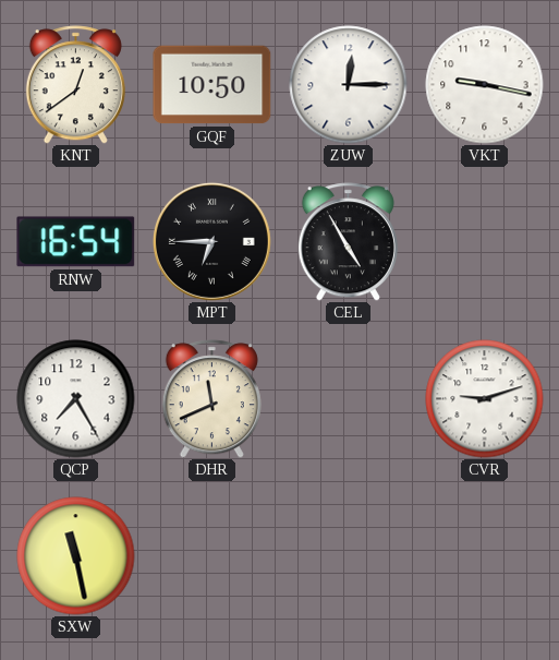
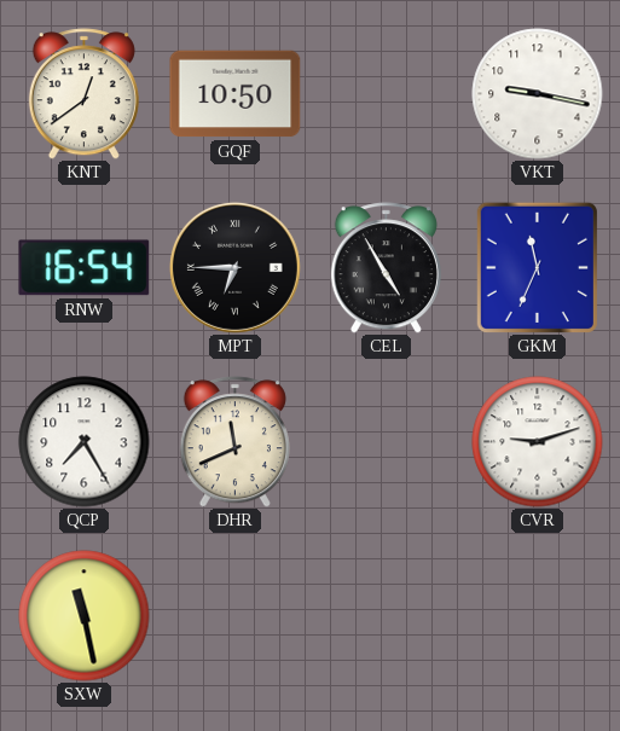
ZUW: 12:15 -> none
GKM: none -> 11:34
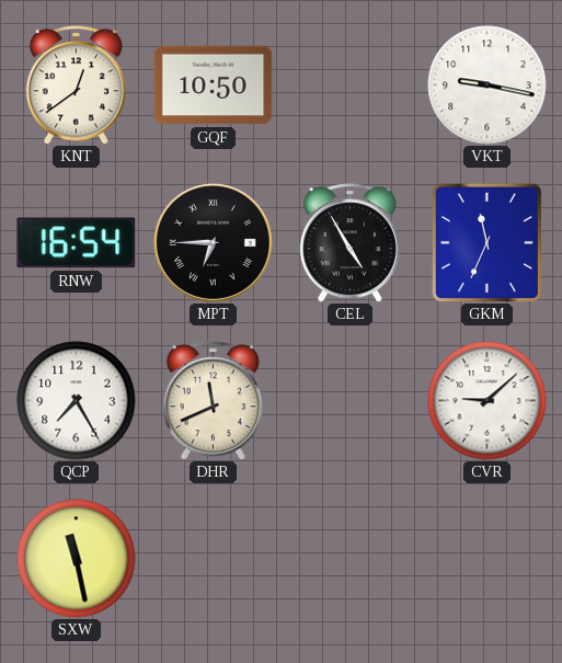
CVR: 9:12 -> 9:08
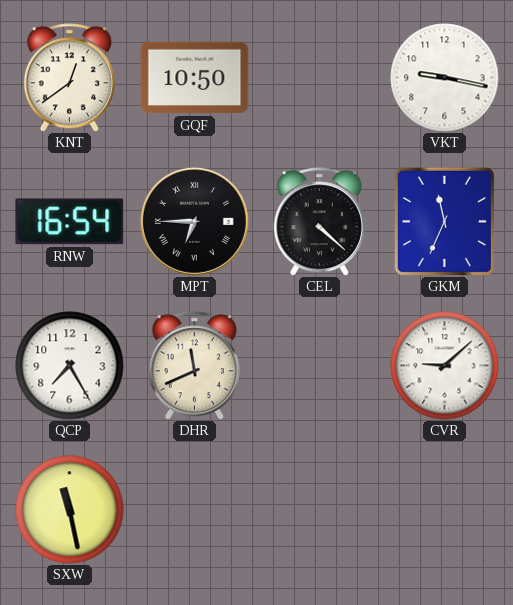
CEL: 4:55 -> 4:22
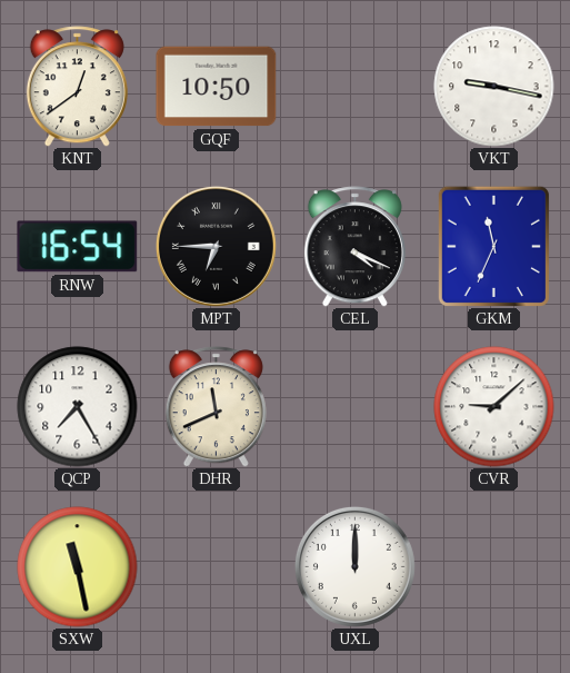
CEL: 4:22 -> 4:19
UXL: none -> 12:00
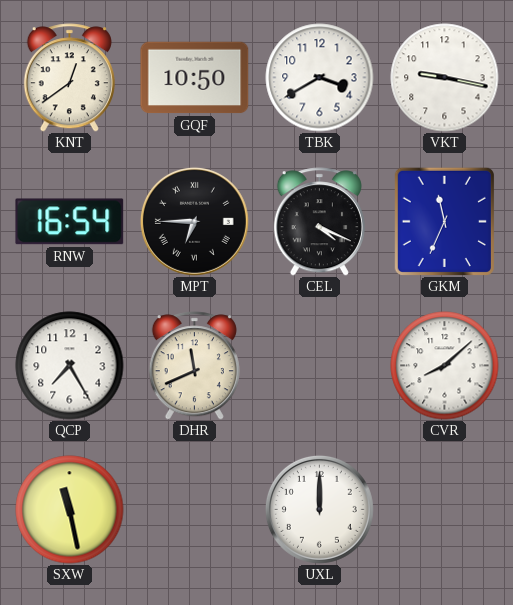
TBK: none -> 3:40
CVR: 9:08 -> 8:08
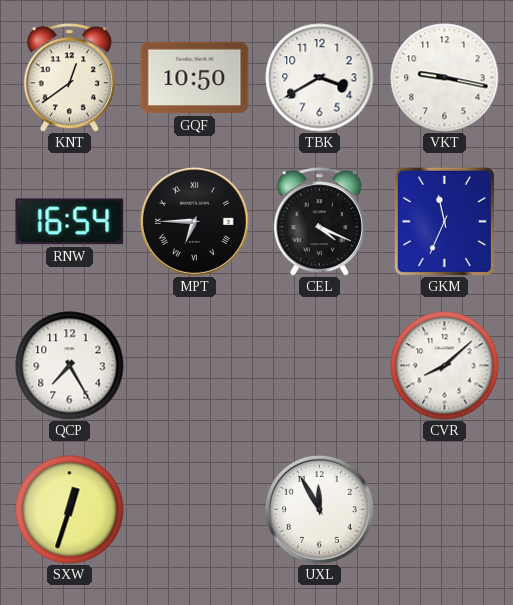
DHR: 11:41 -> none
SXW: 11:28 -> 12:33
UXL: 12:00 -> 11:55
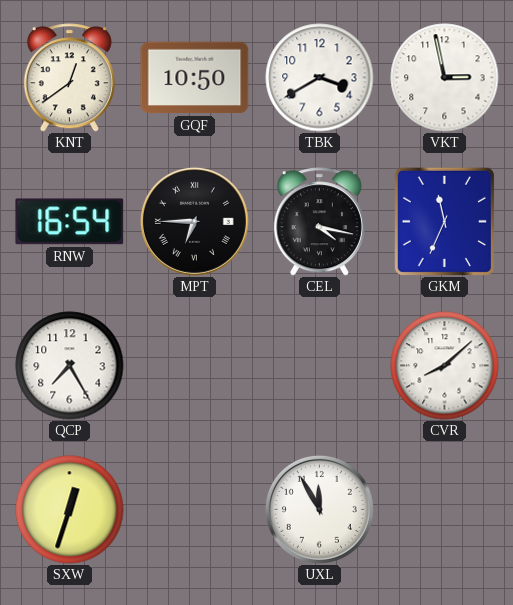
VKT: 9:17 -> 2:58
CEL: 4:19 -> 4:17
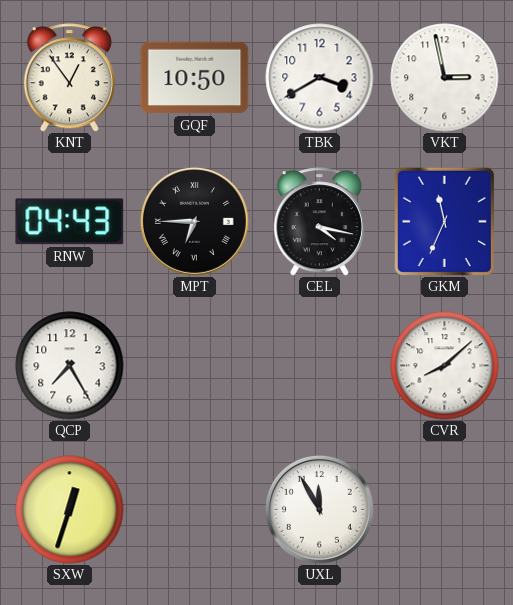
KNT: 12:39 -> 12:54
RNW: 16:54 -> 04:43
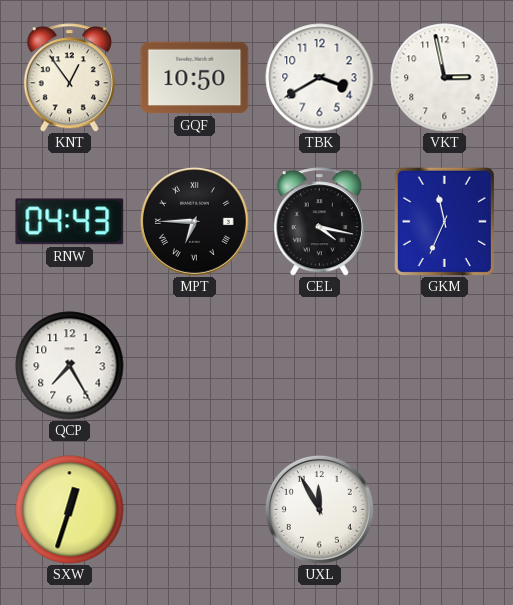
CVR: 8:08 -> none
